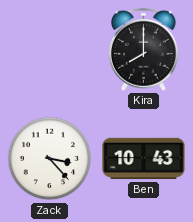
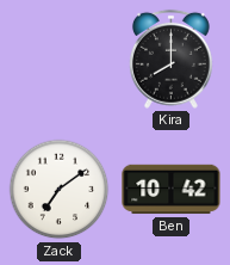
Zack: 3:23 -> 7:09
Ben: 10:43 -> 10:42
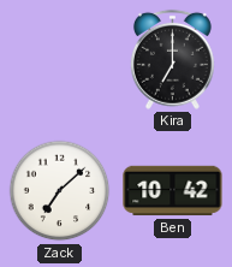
Kira: 8:00 -> 7:00
Zack: 7:09 -> 7:08
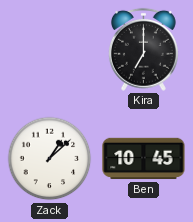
Zack: 7:08 -> 1:08
Ben: 10:42 -> 10:45
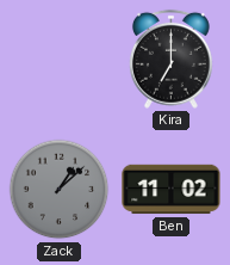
Zack dial: white -> grey
Ben: 10:45 -> 11:02
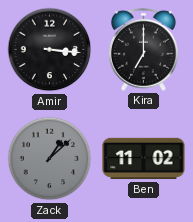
Amir: none -> 3:16
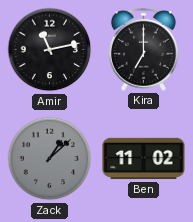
Amir: 3:16 -> 11:13
